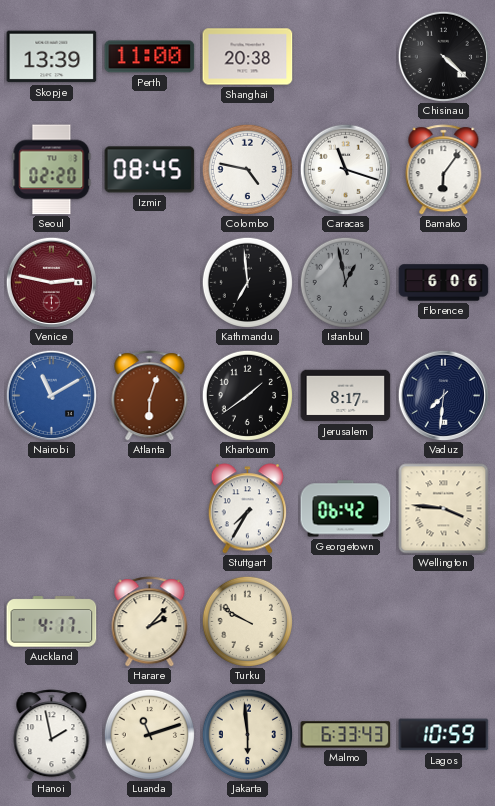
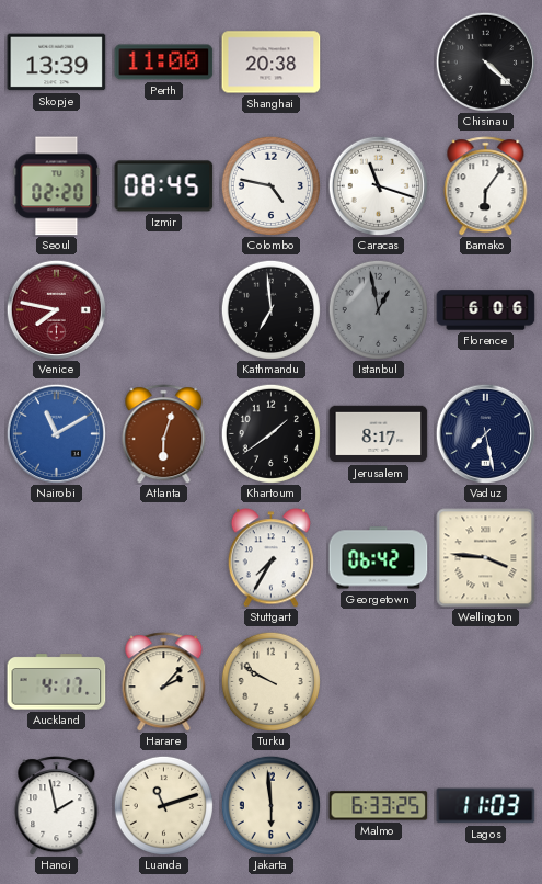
Venice: 2:47 -> 7:47
Vaduz: 7:31 -> 7:28
Malmo: 6:33:43 -> 6:33:25
Lagos: 10:59 -> 11:03
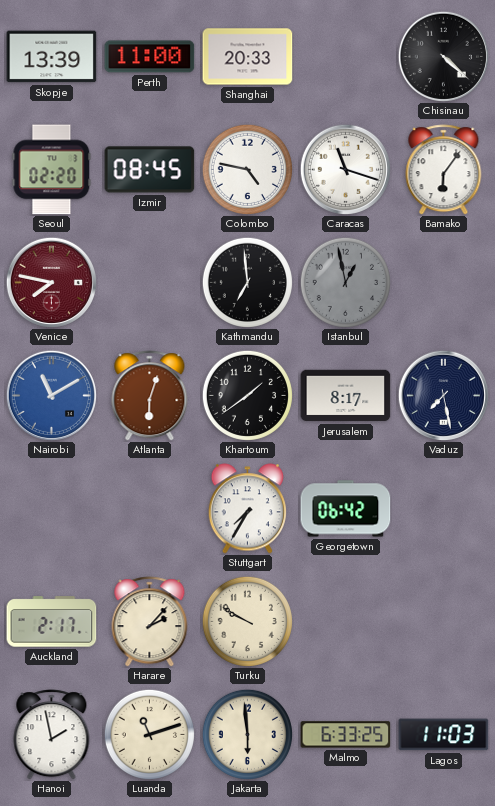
Shanghai: 20:38 -> 20:33
Florence: 6:06 -> none
Wellington: 3:46 -> none
Auckland: 4:17 -> 2:17
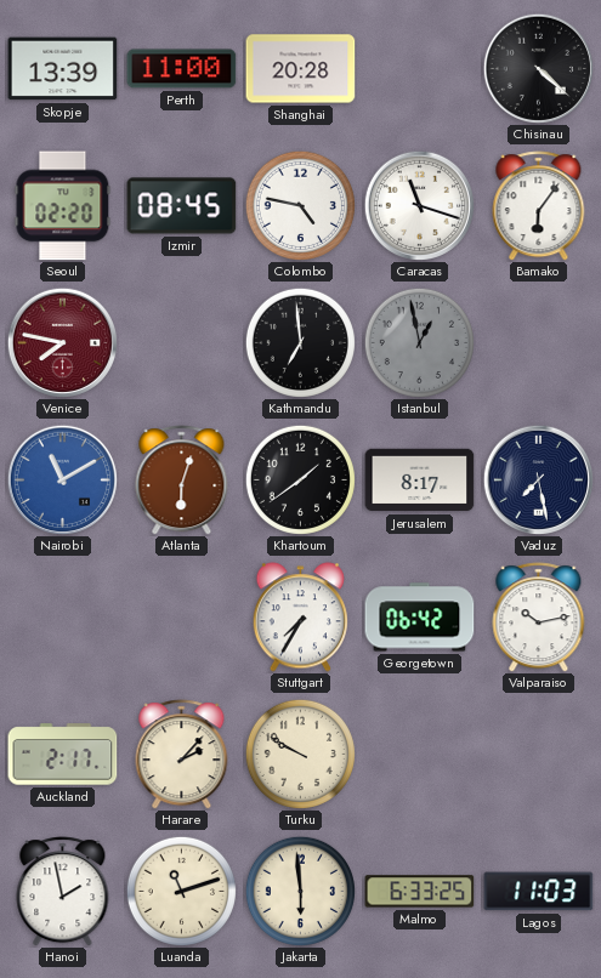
Shanghai: 20:33 -> 20:28
Valparaiso: none -> 10:13
